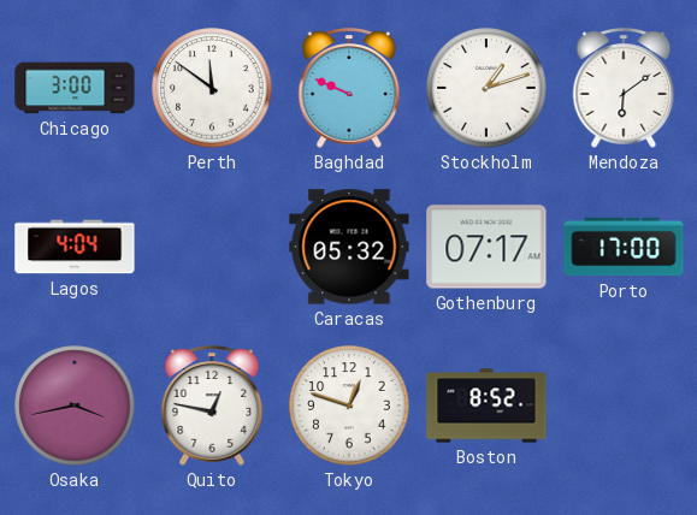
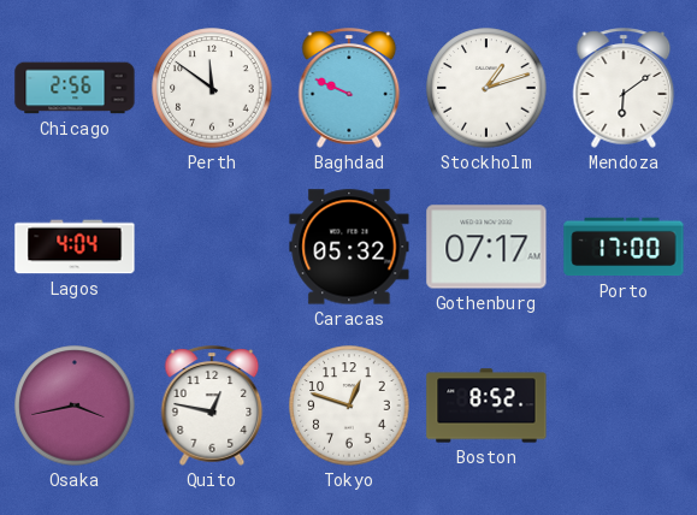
Chicago: 3:00 -> 2:56
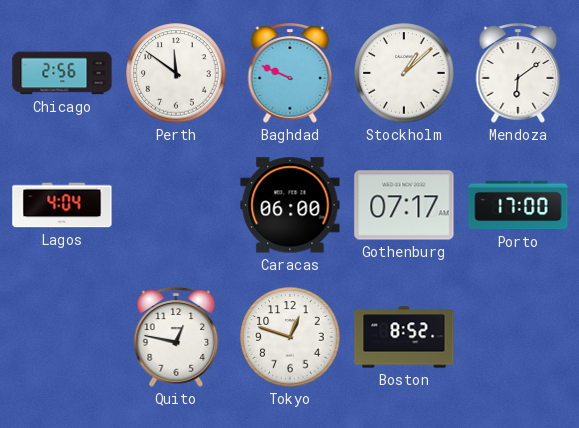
Stockholm: 1:12 -> 1:08
Caracas: 05:32 -> 06:00
Osaka: 3:43 -> none
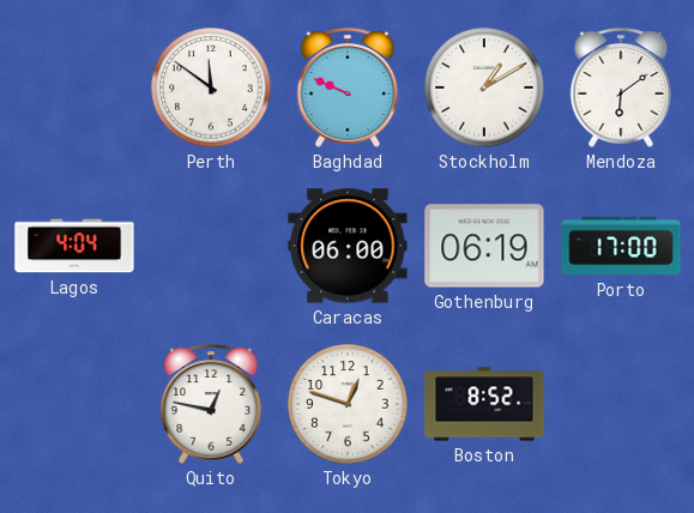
Chicago: 2:56 -> none
Stockholm: 1:08 -> 1:10
Gothenburg: 07:17 -> 06:19
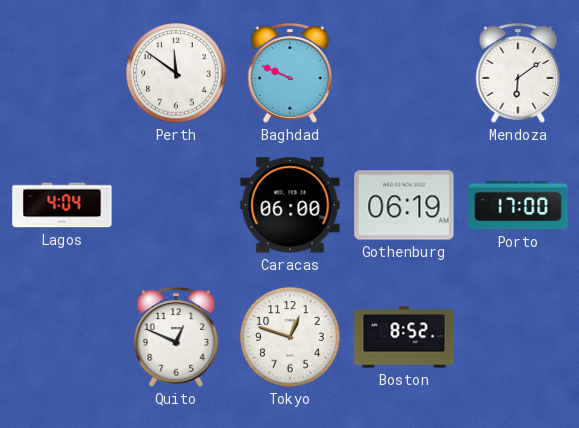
Stockholm: 1:10 -> none
Quito: 12:47 -> 12:49
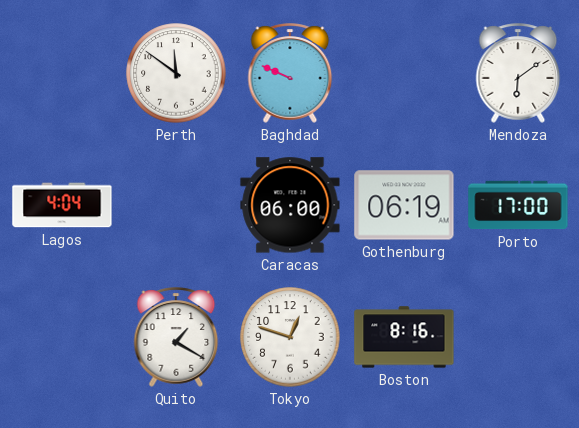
Quito: 12:49 -> 1:20
Boston: 8:52 -> 8:16
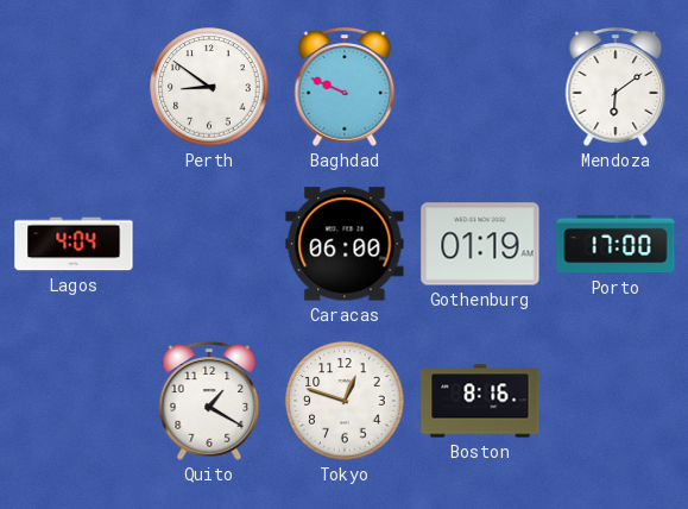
Perth: 11:51 -> 8:51
Gothenburg: 06:19 -> 01:19
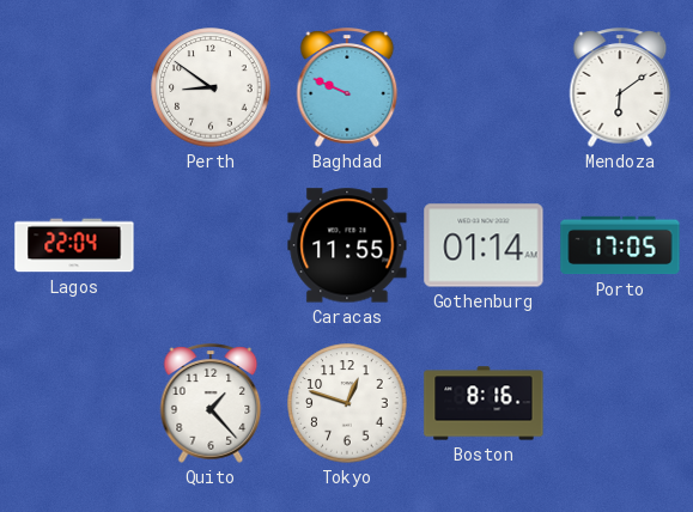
Lagos: 4:04 -> 22:04
Caracas: 06:00 -> 11:55
Gothenburg: 01:19 -> 01:14
Porto: 17:00 -> 17:05
Quito: 1:20 -> 1:23
